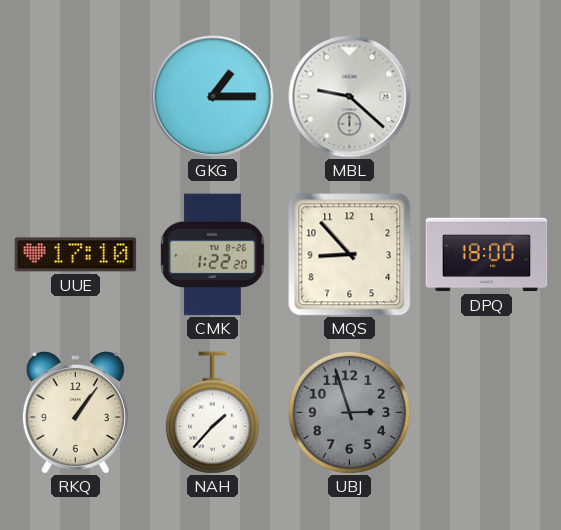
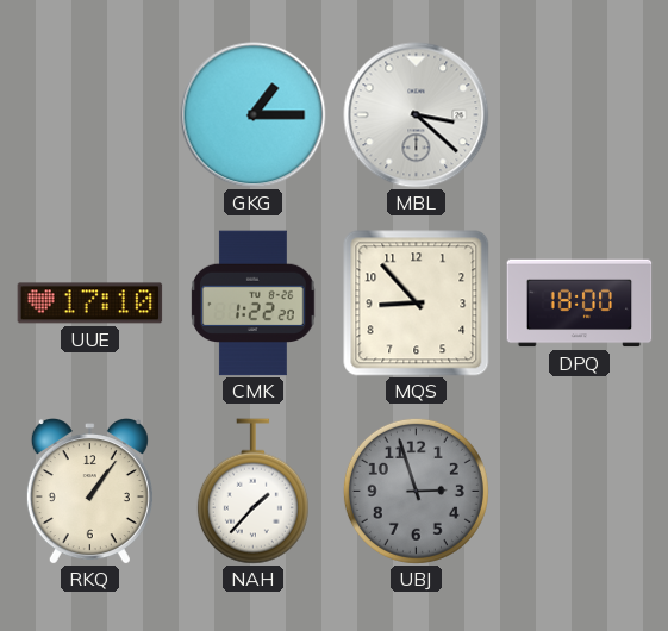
MBL: 9:22 -> 3:22
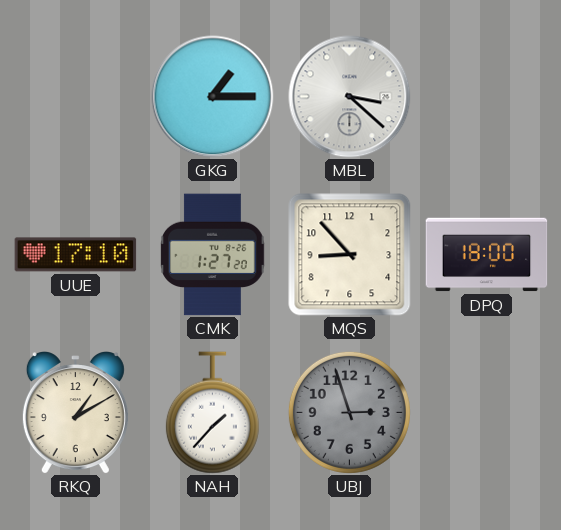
CMK: 1:22 -> 1:27
RKQ: 1:06 -> 1:10
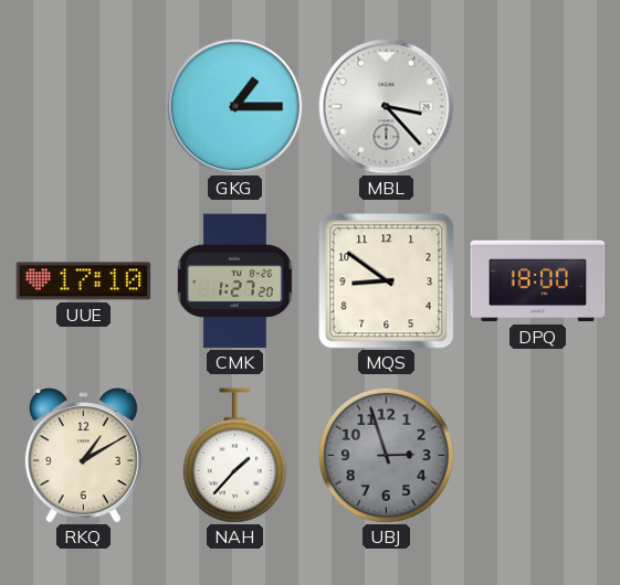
MBL: 3:22 -> 3:23
MQS: 8:53 -> 8:51
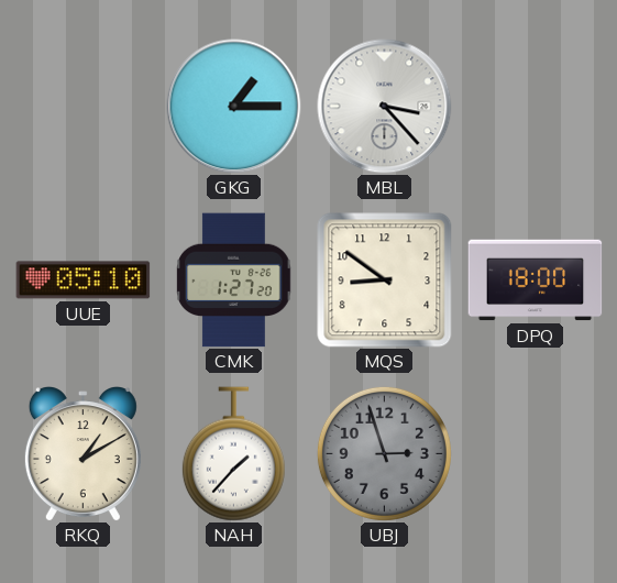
UUE: 17:10 -> 05:10
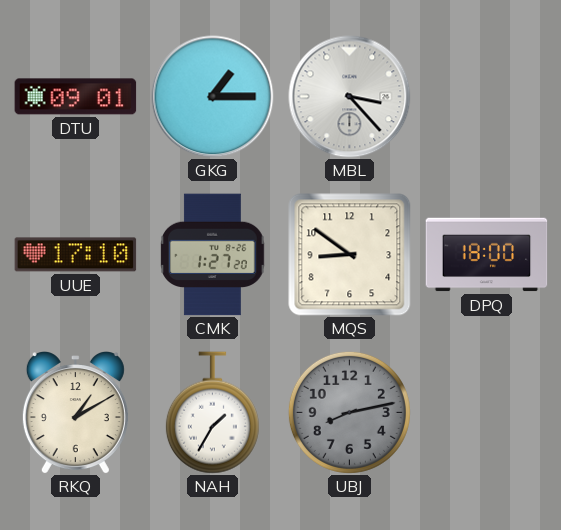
DTU: none -> 09:01
UUE: 05:10 -> 17:10
NAH: 1:37 -> 1:35
UBJ: 2:57 -> 8:13
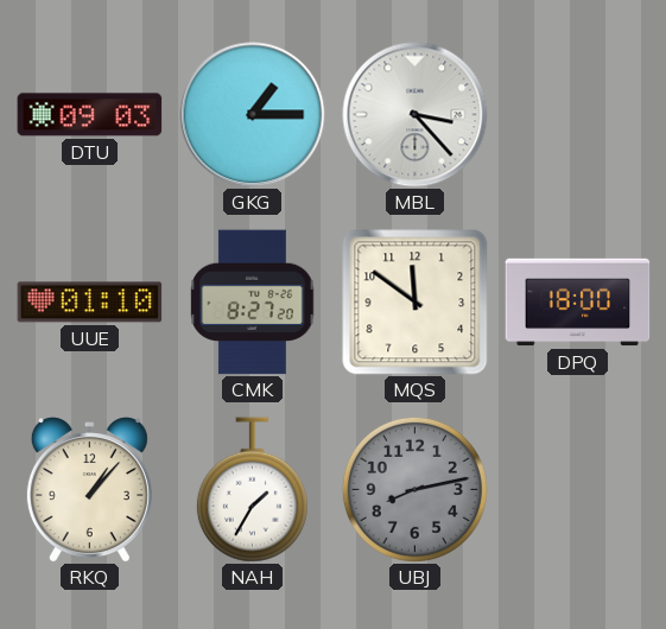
DTU: 09:01 -> 09:03
UUE: 17:10 -> 01:10
CMK: 1:27 -> 8:27
MQS: 8:51 -> 11:51
RKQ: 1:10 -> 1:07
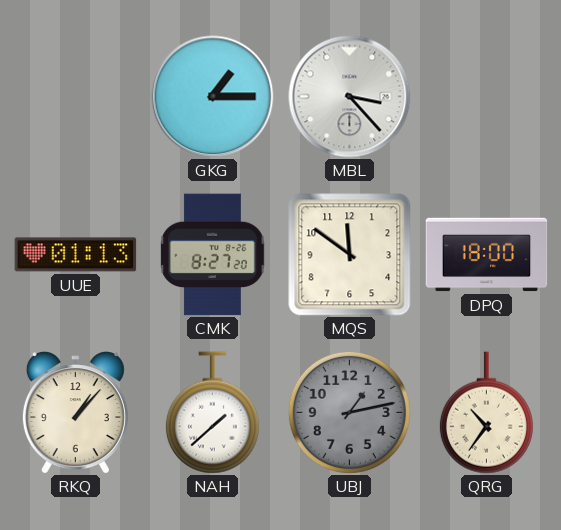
DTU: 09:03 -> none
UUE: 01:10 -> 01:13
NAH: 1:35 -> 1:38
UBJ: 8:13 -> 1:13
QRG: none -> 10:36
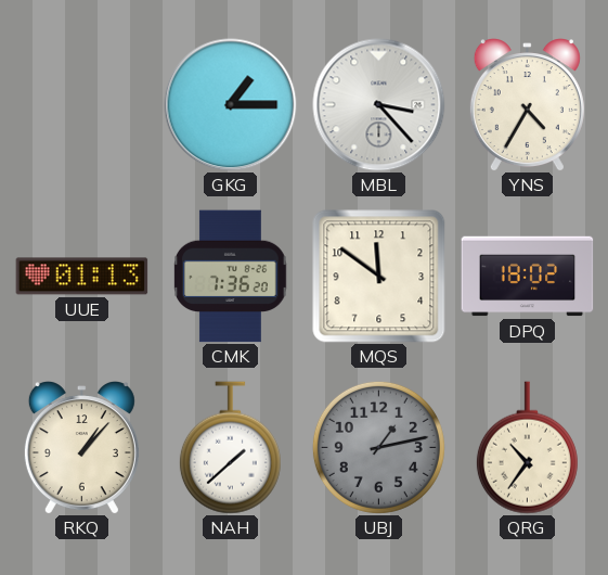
YNS: none -> 4:35
CMK: 8:27 -> 7:36
DPQ: 18:00 -> 18:02
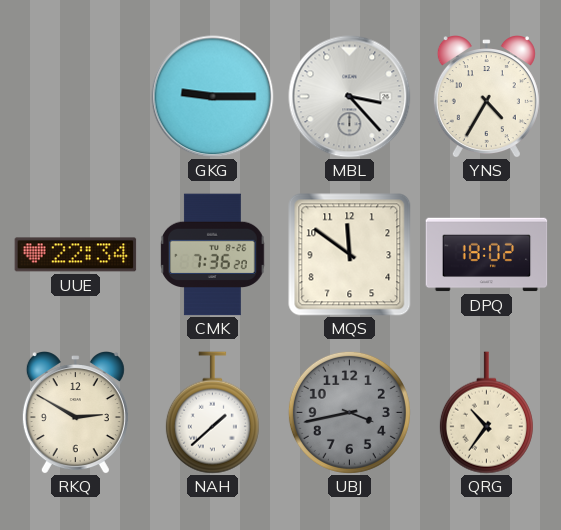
GKG: 1:15 -> 9:15
UUE: 01:13 -> 22:34
RKQ: 1:07 -> 2:50
UBJ: 1:13 -> 3:43
